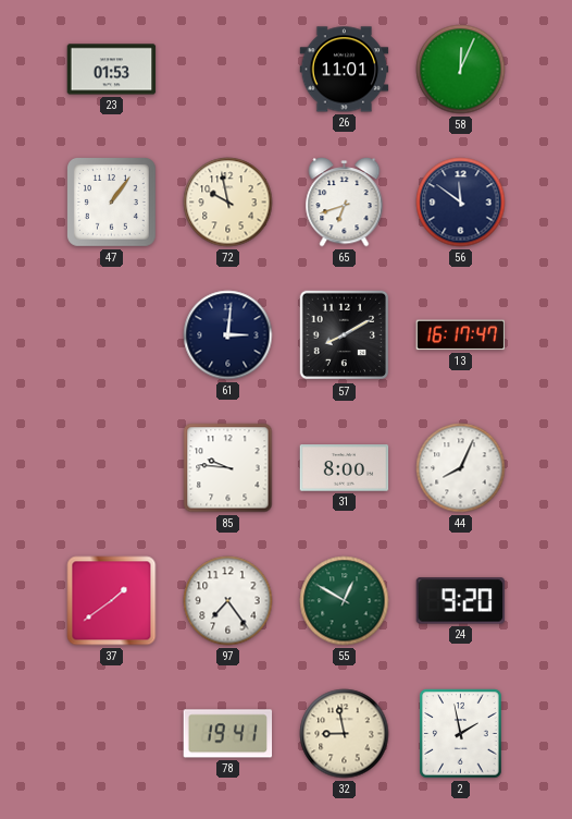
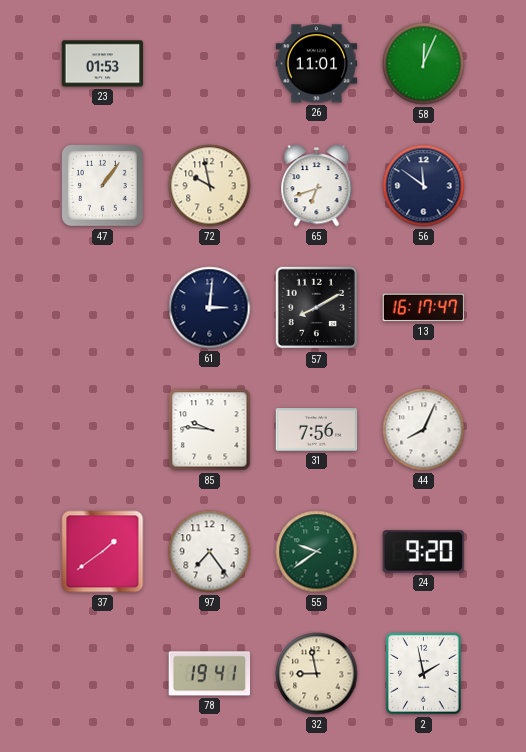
31: 8:00 -> 7:56
55: 12:50 -> 9:39
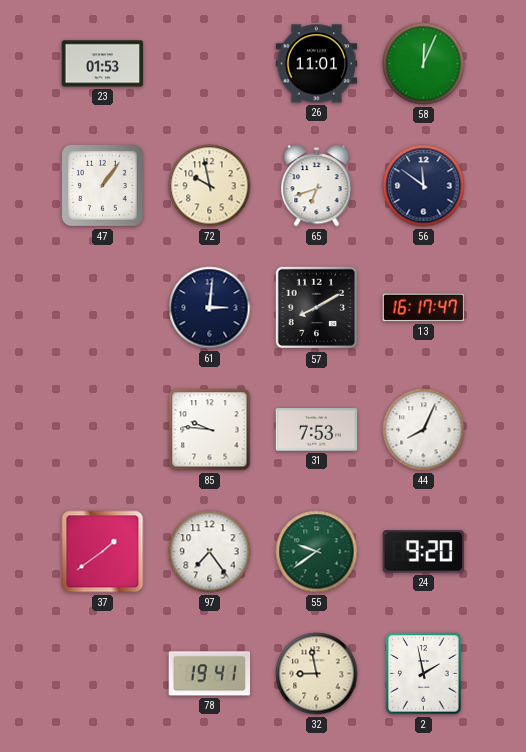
31: 7:56 -> 7:53
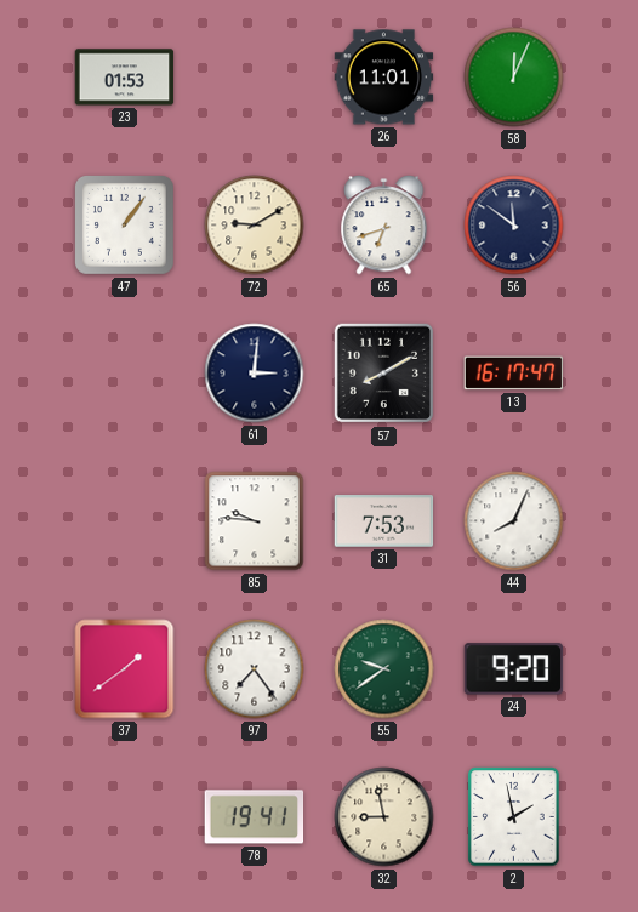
72: 9:58 -> 9:10
